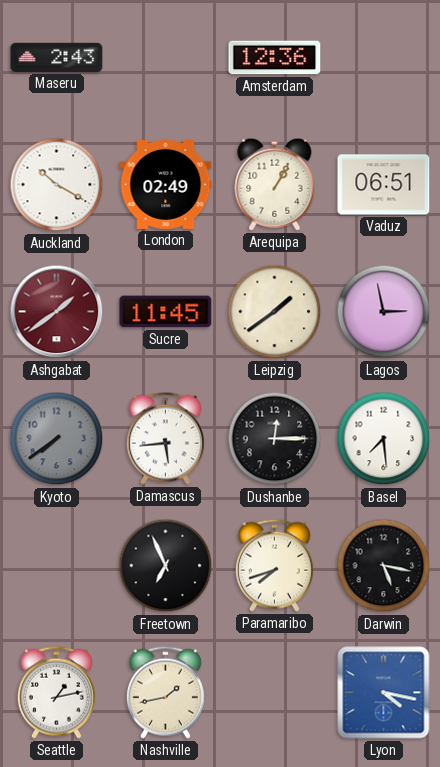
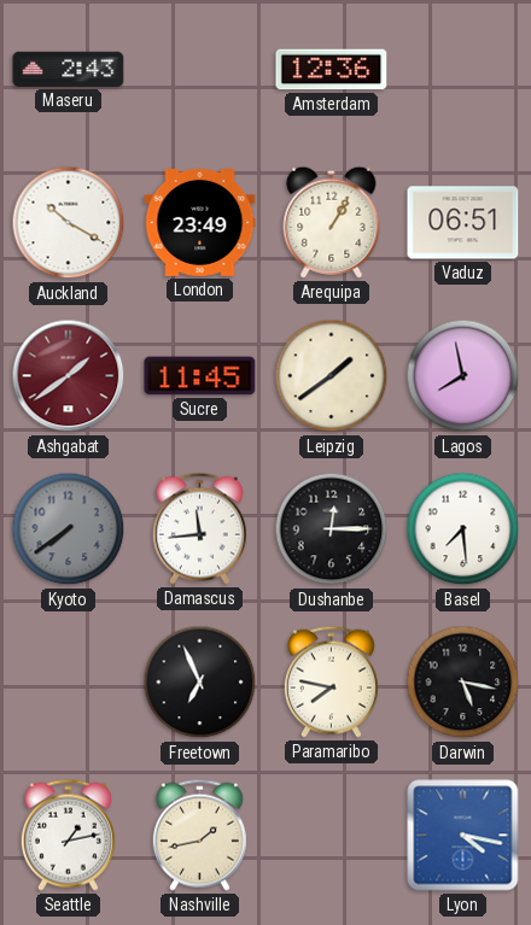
London: 02:49 -> 23:49
Lagos: 2:58 -> 7:58
Damascus: 5:44 -> 11:44
Paramaribo: 7:42 -> 7:47
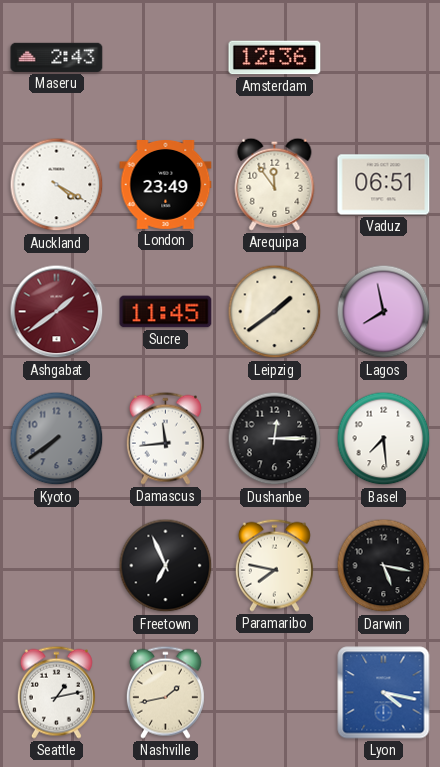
Auckland: 10:20 -> 4:20
Arequipa: 1:05 -> 11:54
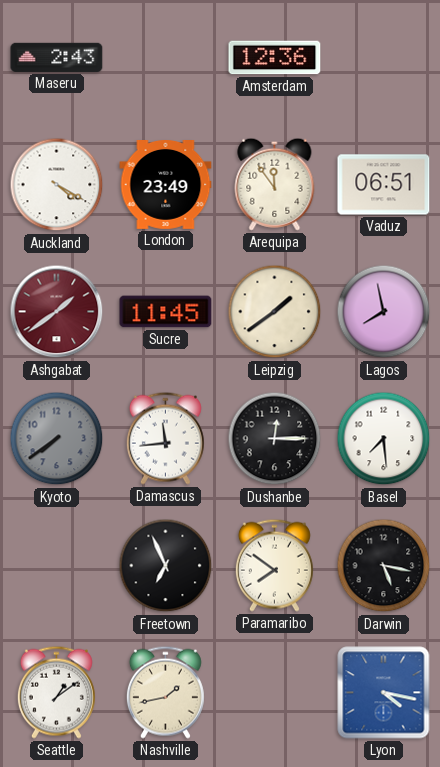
Paramaribo: 7:47 -> 7:51
Seattle: 1:13 -> 1:09
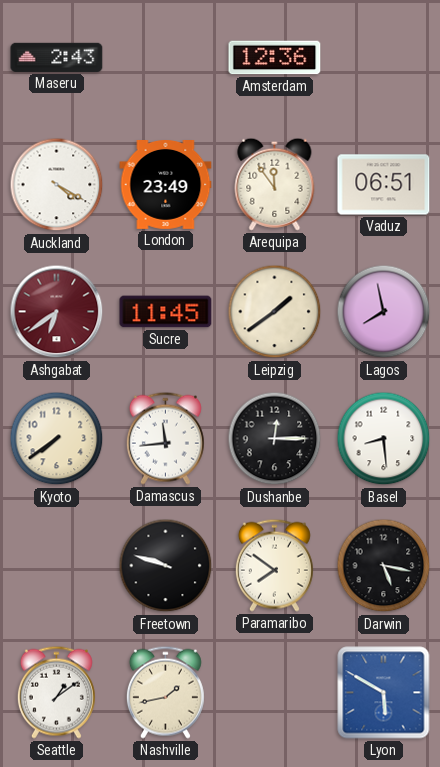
Ashgabat: 1:39 -> 6:39
Kyoto dial: grey -> cream
Basel: 7:29 -> 8:29
Freetown: 6:56 -> 9:48
Lyon: 4:17 -> 5:50
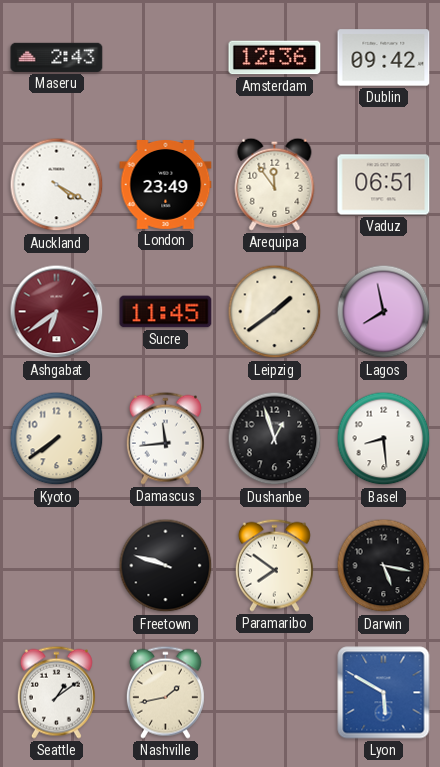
Dublin: none -> 09:42
Dushanbe: 12:15 -> 12:57
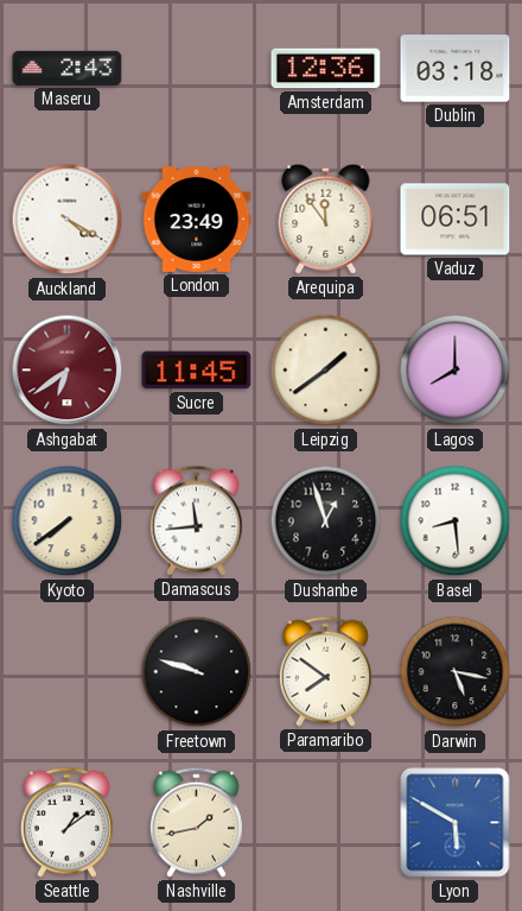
Dublin: 09:42 -> 03:18
Lagos: 7:58 -> 8:00
